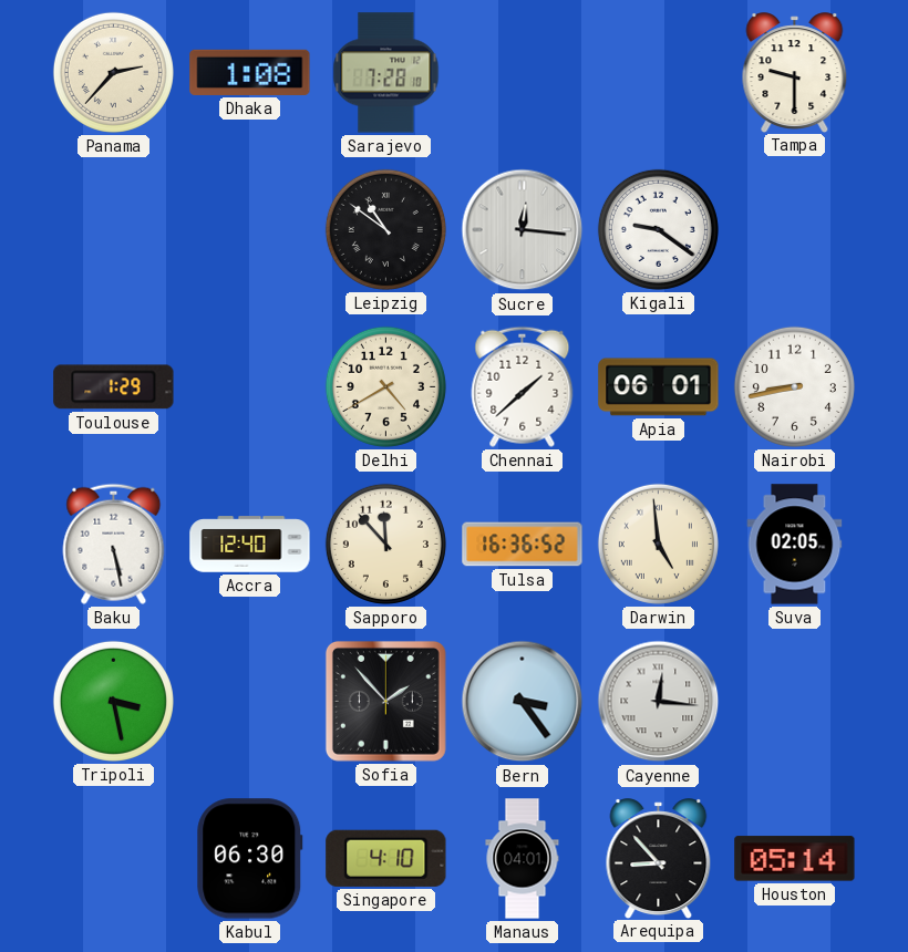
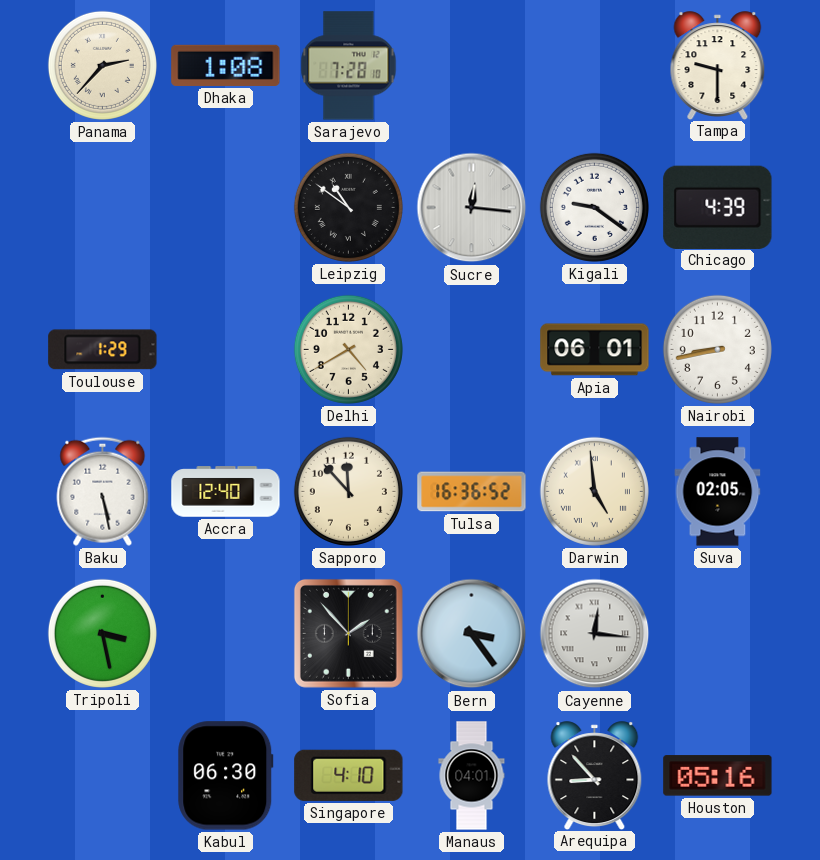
Chicago: none -> 4:39
Chennai: 1:38 -> none
Houston: 05:14 -> 05:16
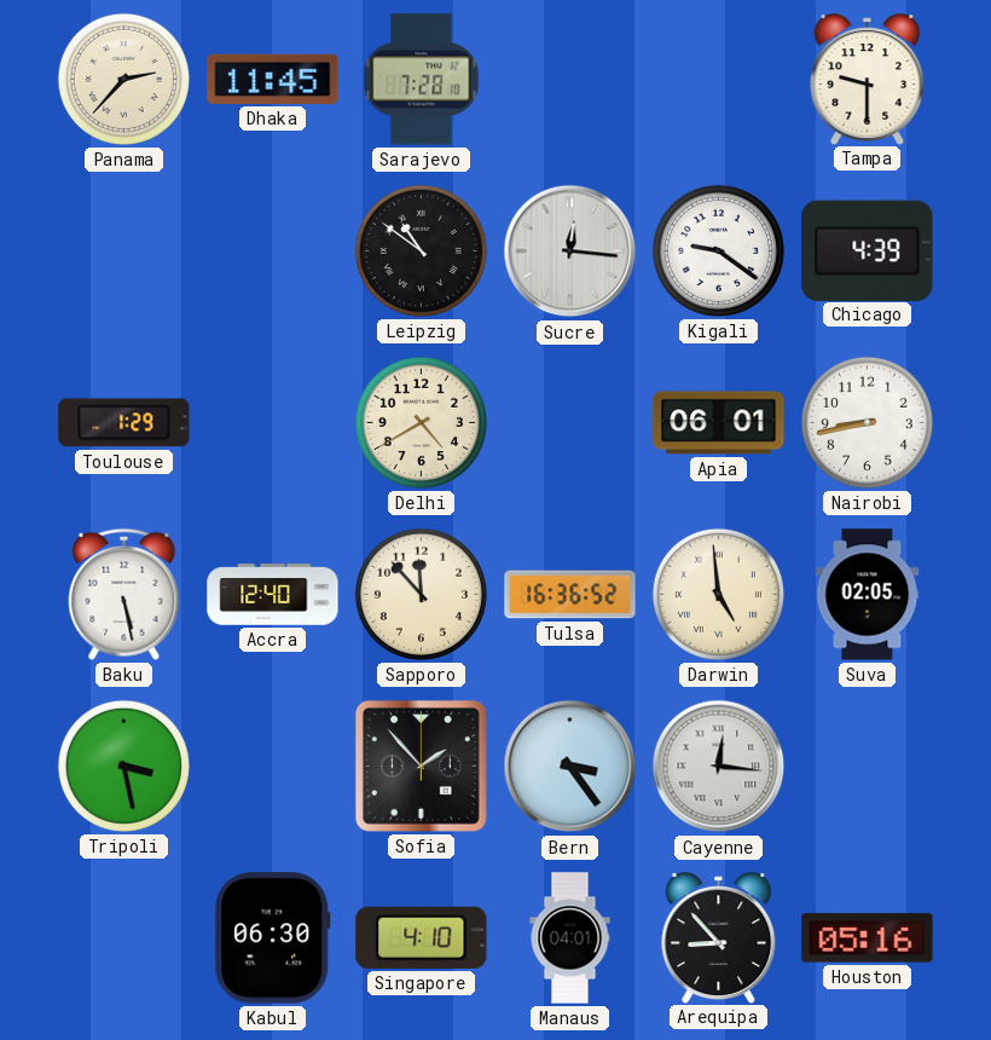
Dhaka: 1:08 -> 11:45
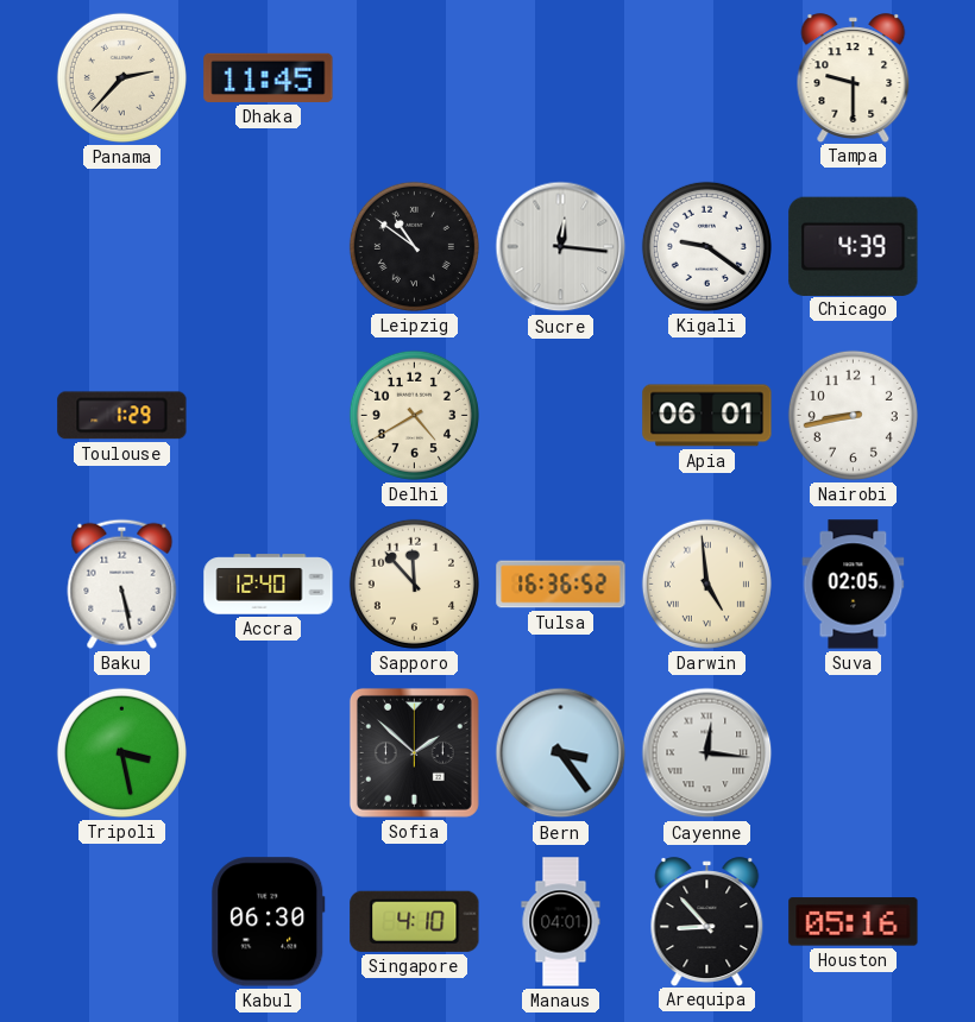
Sarajevo: 7:28 -> none
Sofia: 1:53 -> 1:52
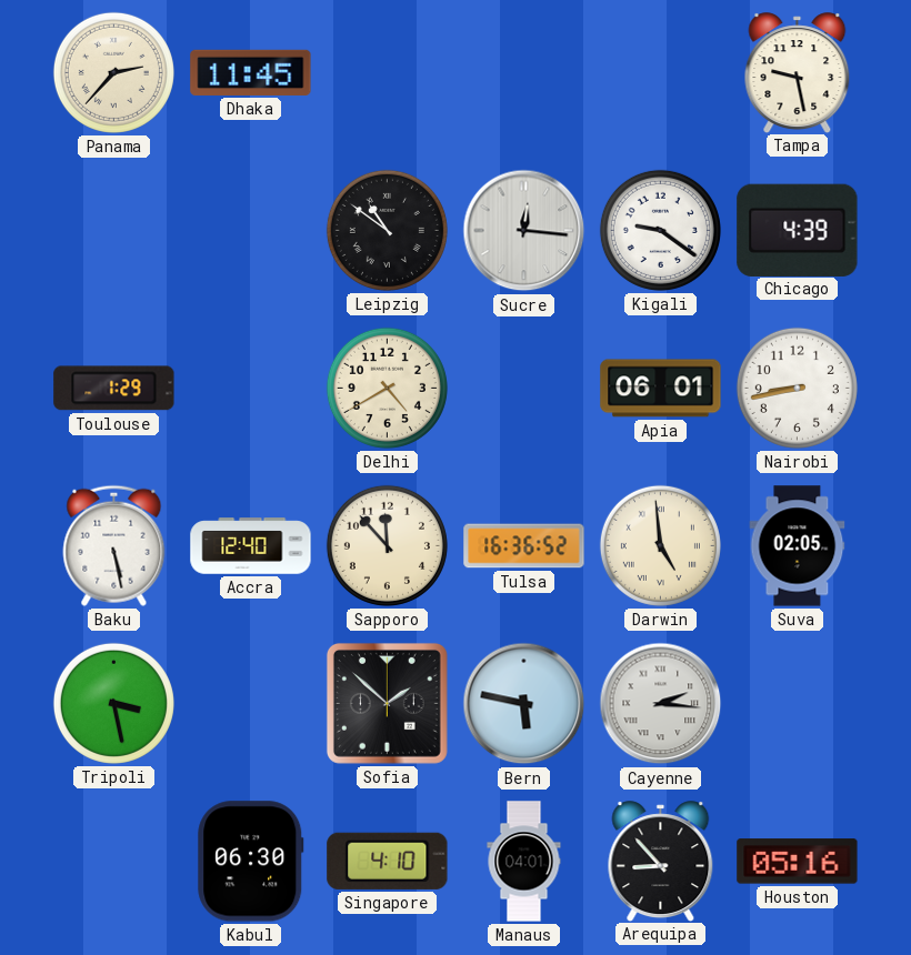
Tampa: 9:30 -> 9:28
Bern: 3:24 -> 5:47
Cayenne: 12:16 -> 2:16
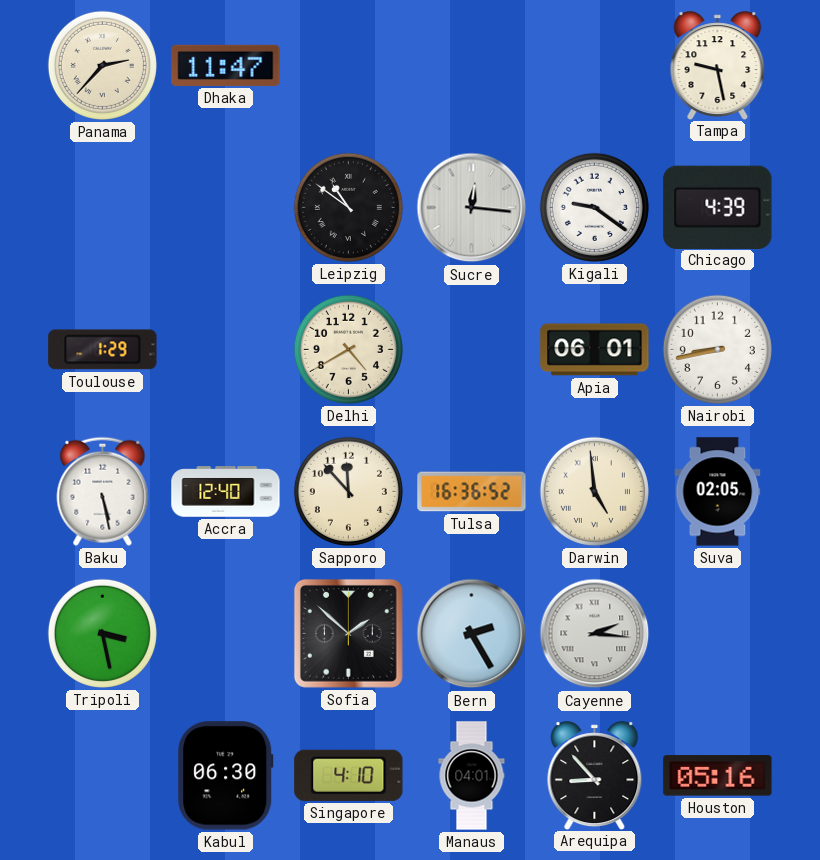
Dhaka: 11:45 -> 11:47
Bern: 5:47 -> 2:25
